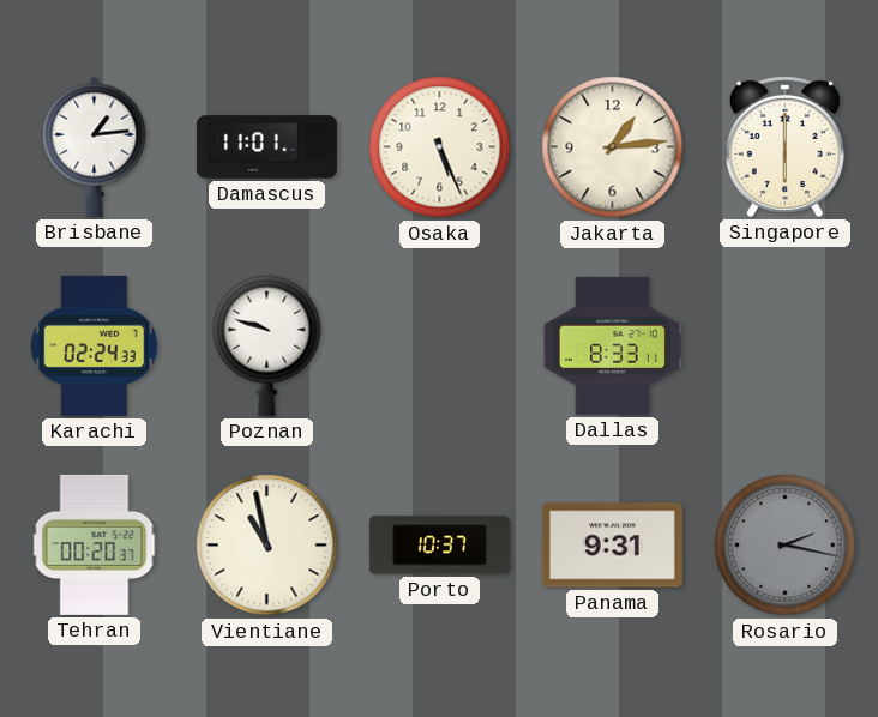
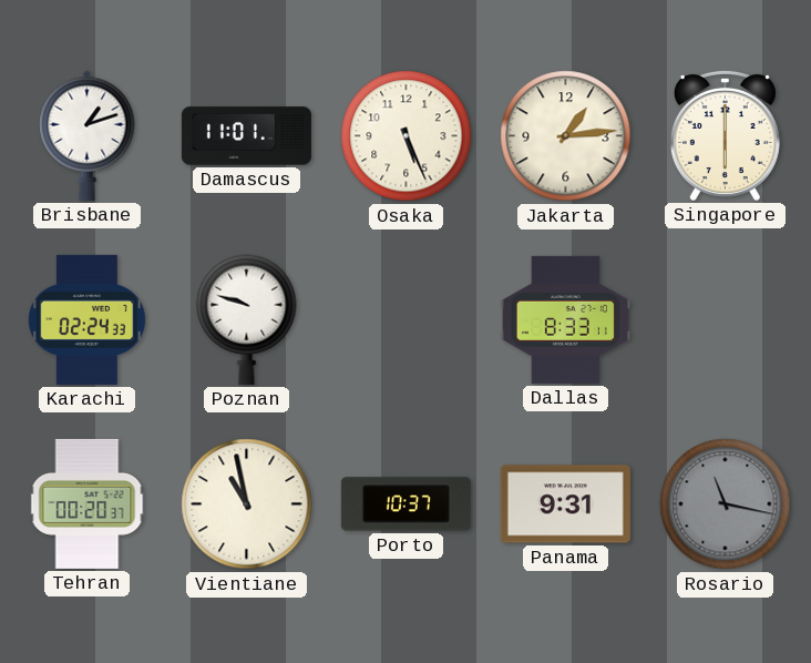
Brisbane: 1:14 -> 1:12
Rosario: 2:17 -> 11:17
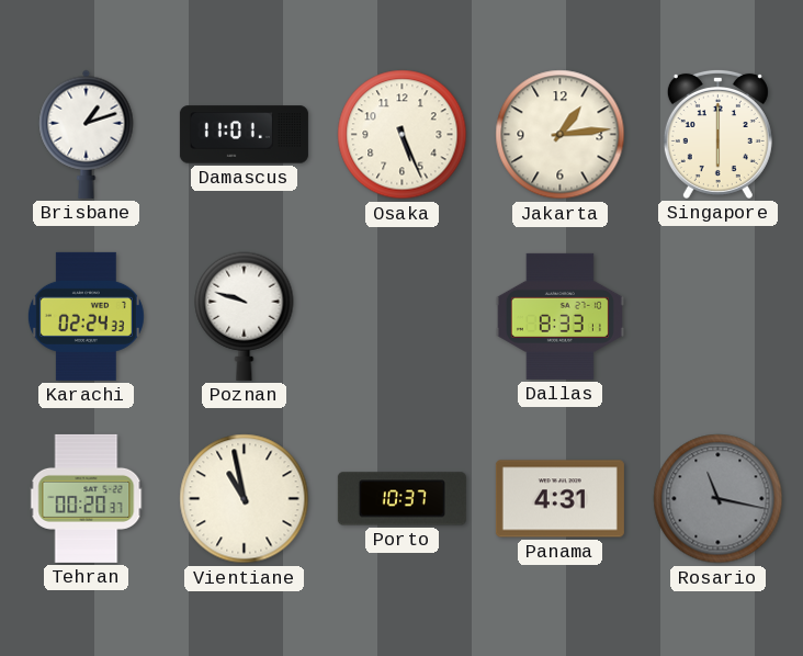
Panama: 9:31 -> 4:31
